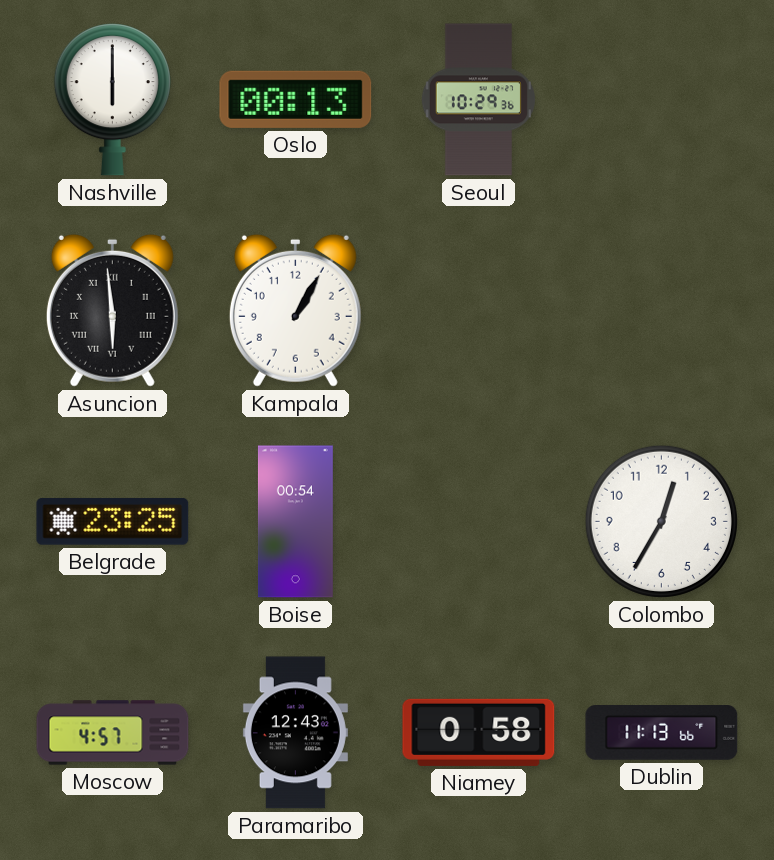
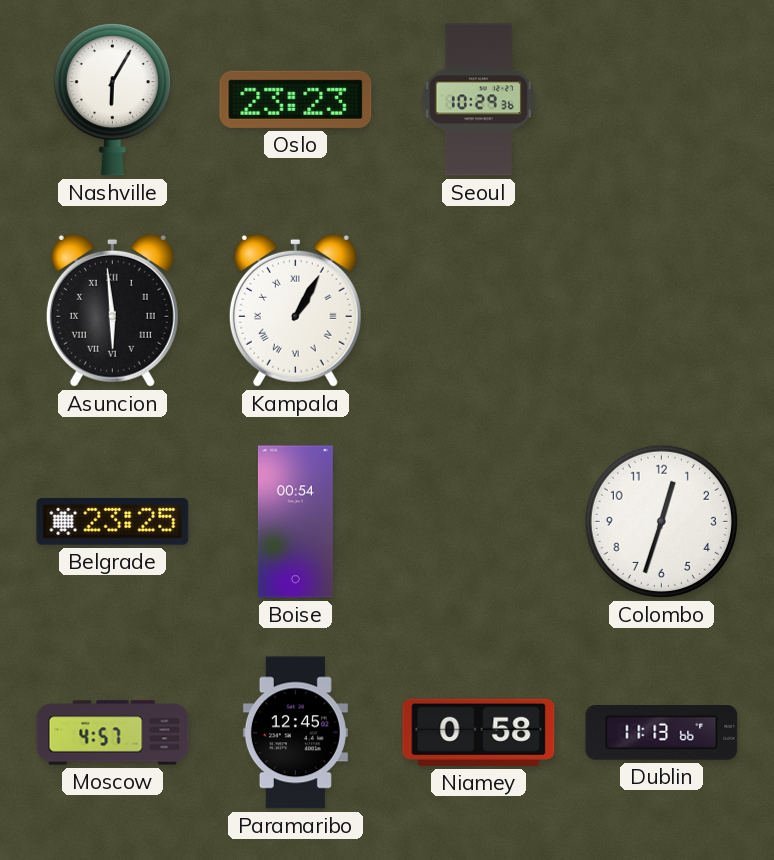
Nashville: 6:00 -> 6:05
Oslo: 00:13 -> 23:23
Kampala numerals: Arabic -> Roman
Colombo: 12:35 -> 12:33
Paramaribo: 12:43 -> 12:45
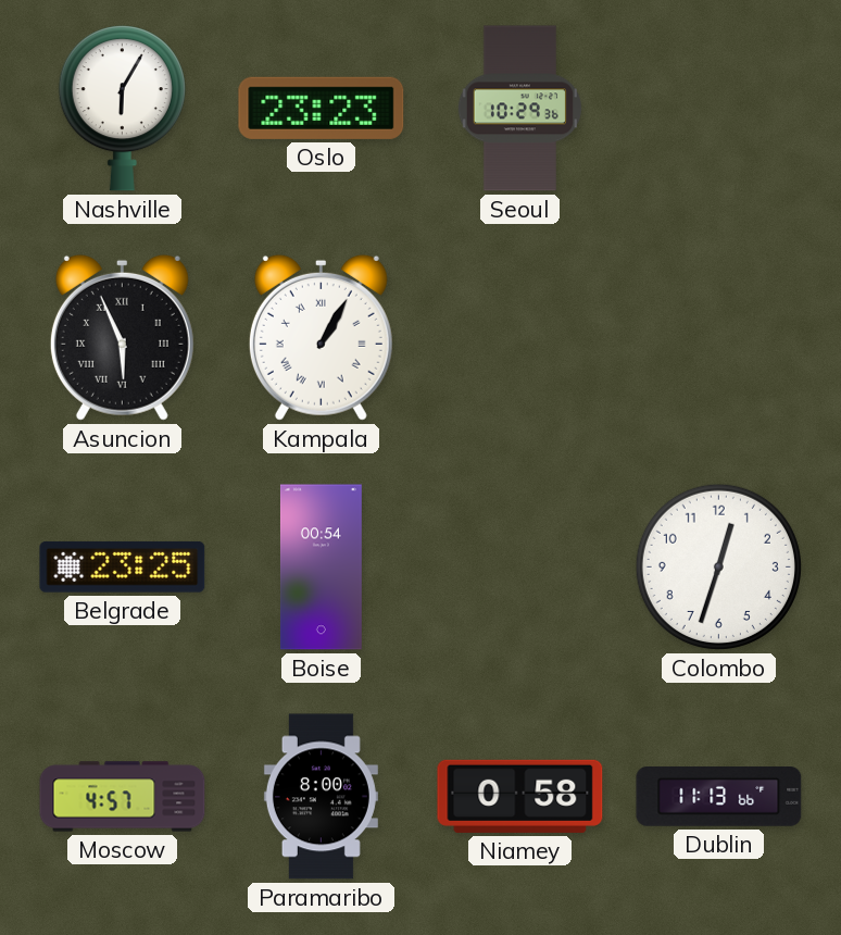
Asuncion: 5:59 -> 5:56
Paramaribo: 12:45 -> 8:00
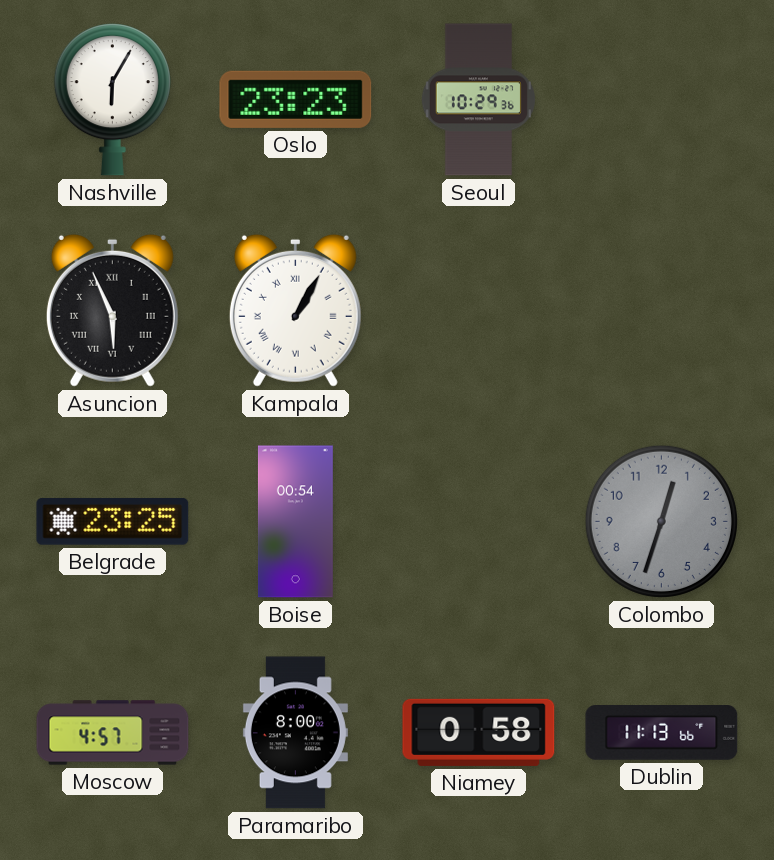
Colombo dial: white -> grey
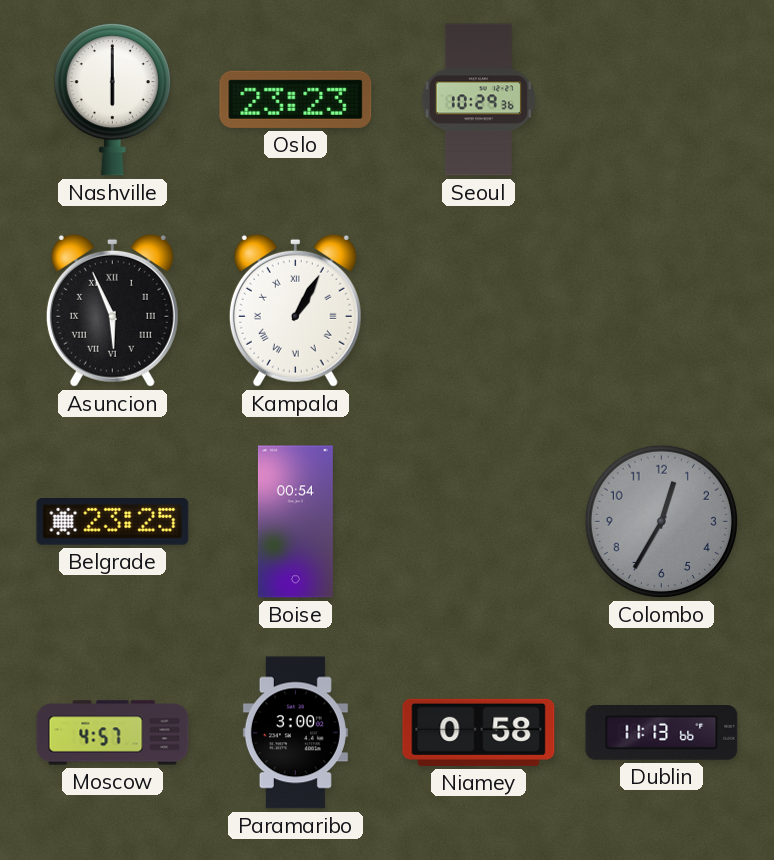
Nashville: 6:05 -> 6:00
Colombo: 12:33 -> 12:35
Paramaribo: 8:00 -> 3:00
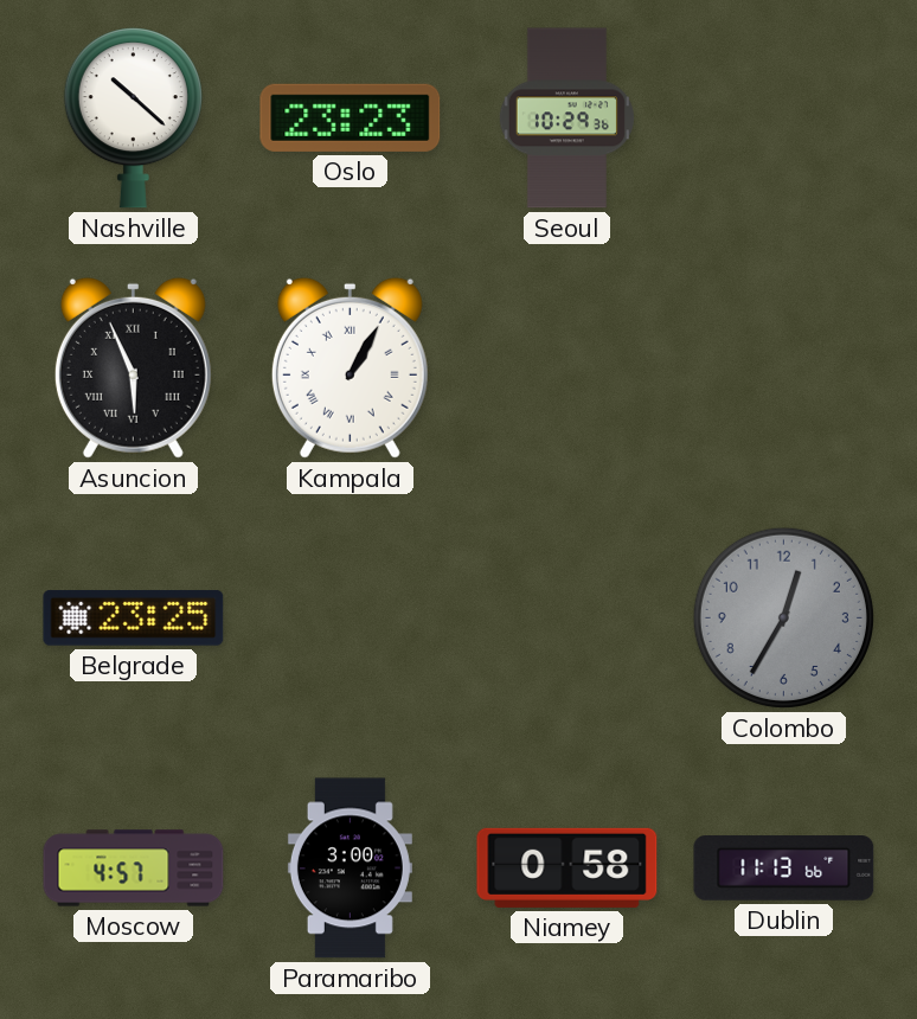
Nashville: 6:00 -> 10:22
Boise: 00:54 -> none
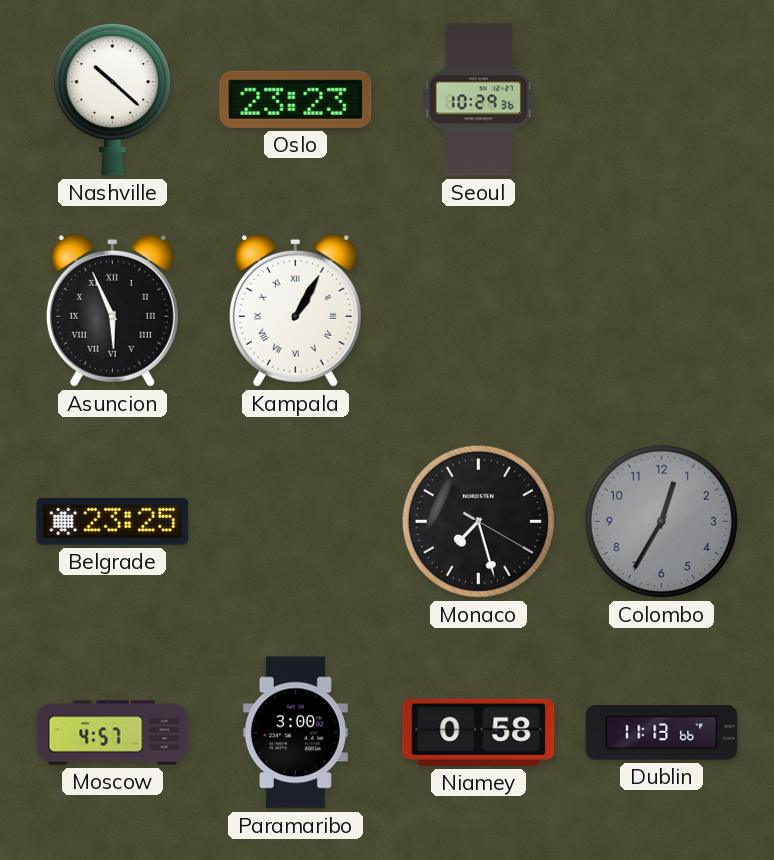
Monaco: none -> 7:27
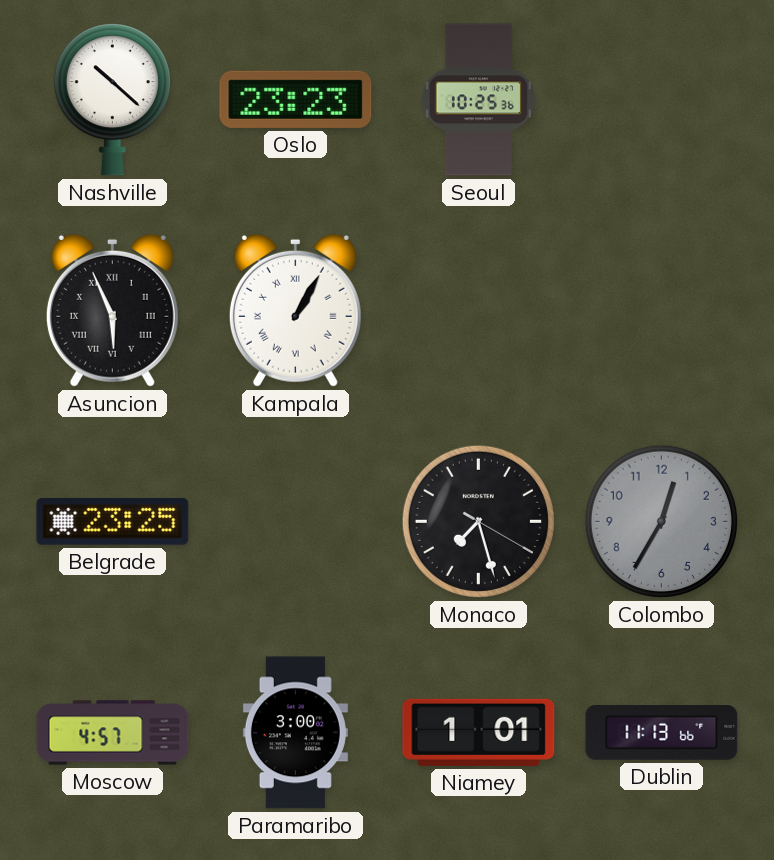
Seoul: 10:29 -> 10:25
Niamey: 0:58 -> 1:01
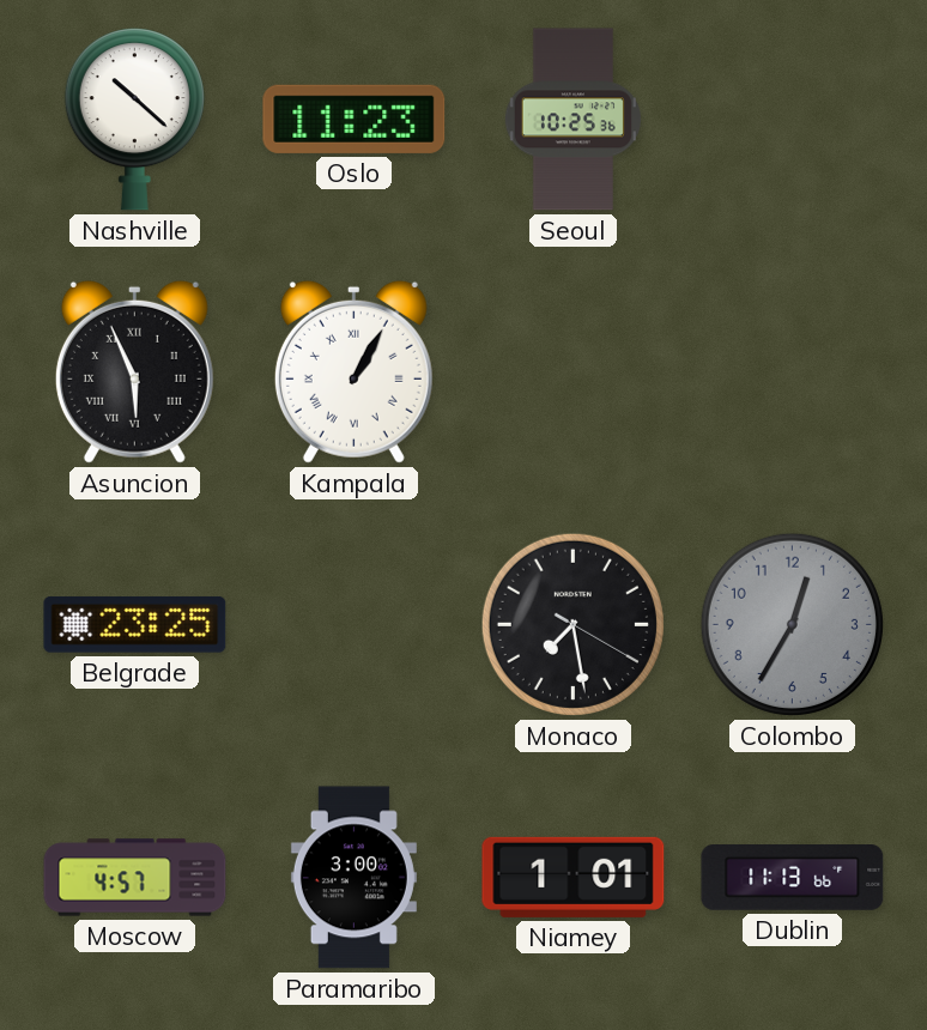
Oslo: 23:23 -> 11:23
Monaco: 7:27 -> 7:28
